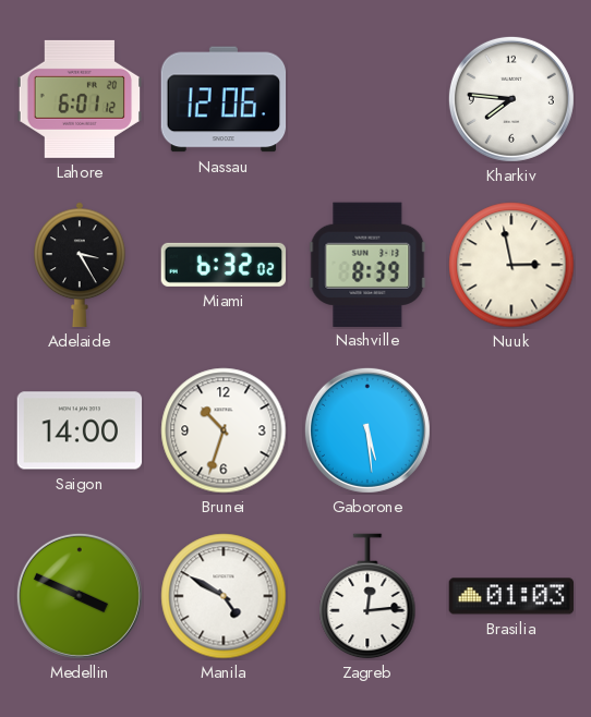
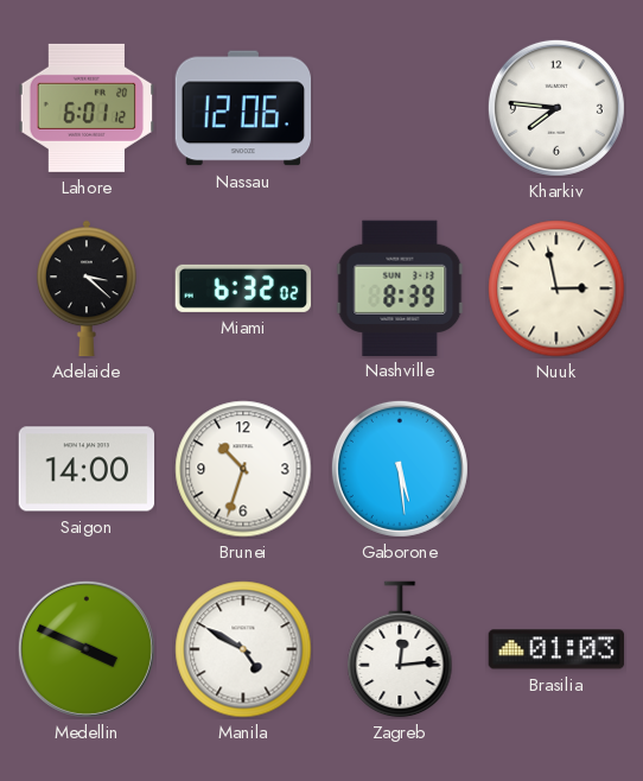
Adelaide: 3:25 -> 3:22
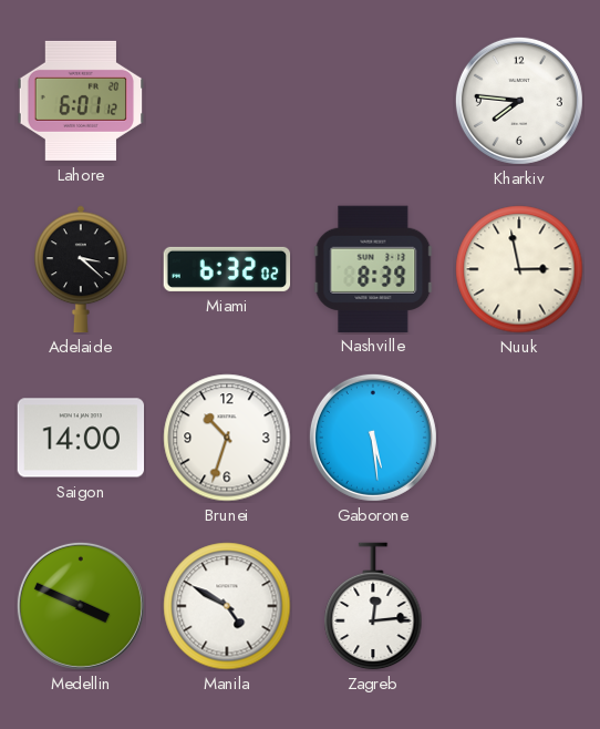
Nassau: 12:06 -> none
Brasilia: 01:03 -> none
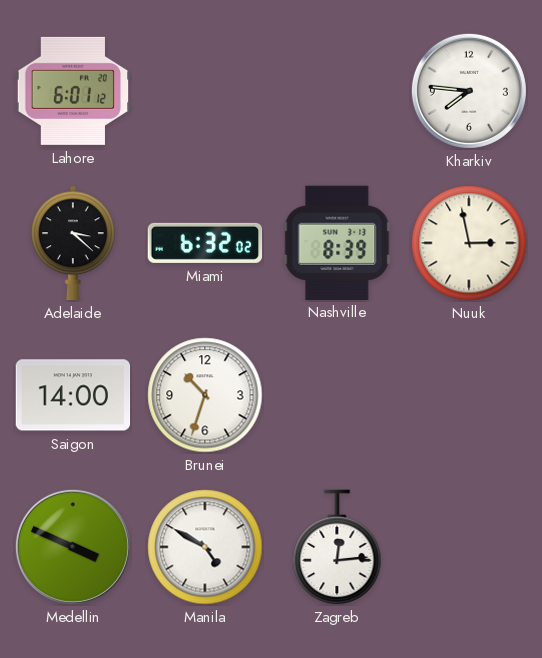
Gaborone: 5:29 -> none
